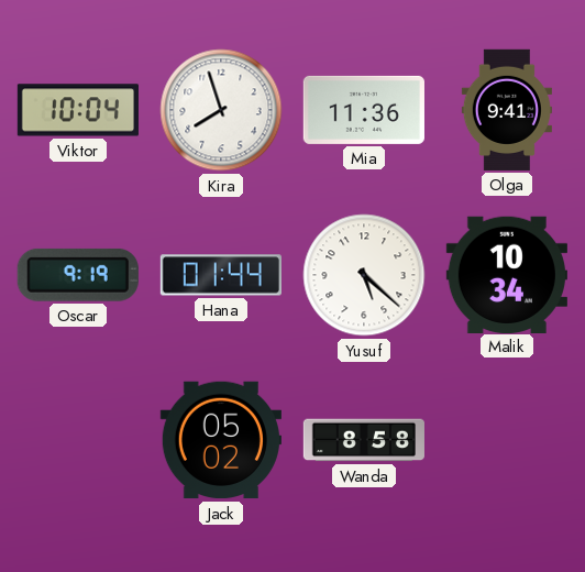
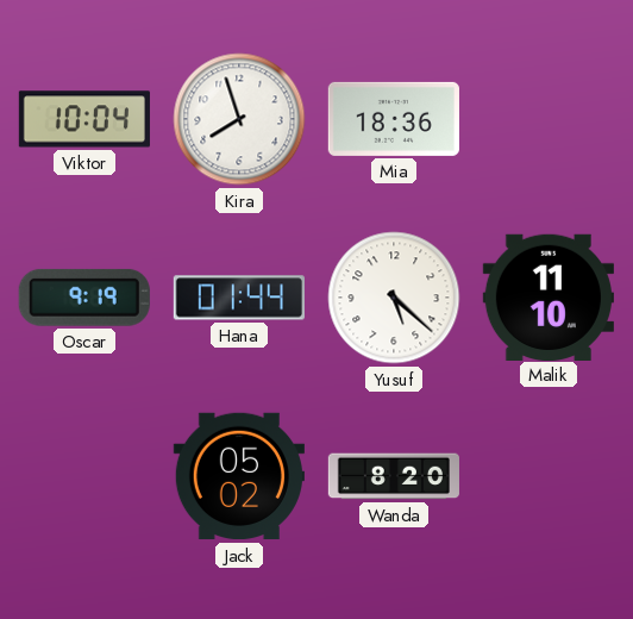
Mia: 11:36 -> 18:36
Olga: 9:41 -> none
Malik: 10:34 -> 11:10
Wanda: 8:58 -> 8:20
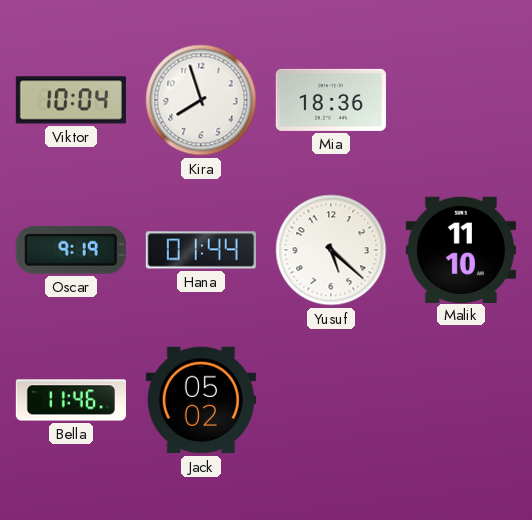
Bella: none -> 11:46
Wanda: 8:20 -> none
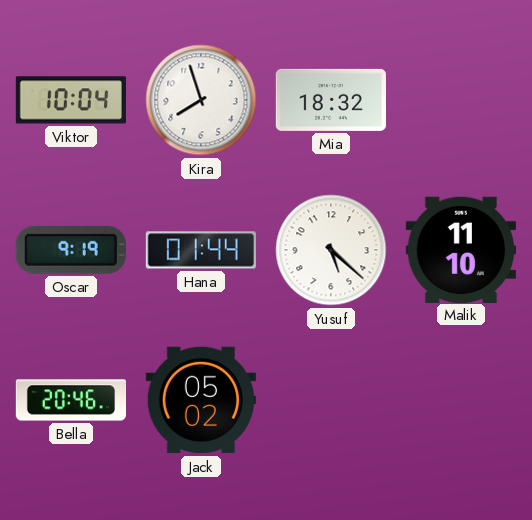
Mia: 18:36 -> 18:32
Bella: 11:46 -> 20:46
